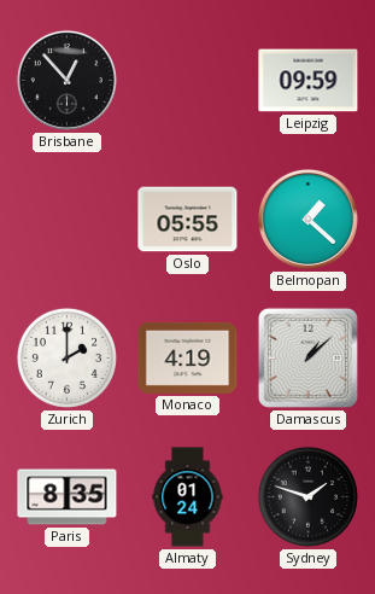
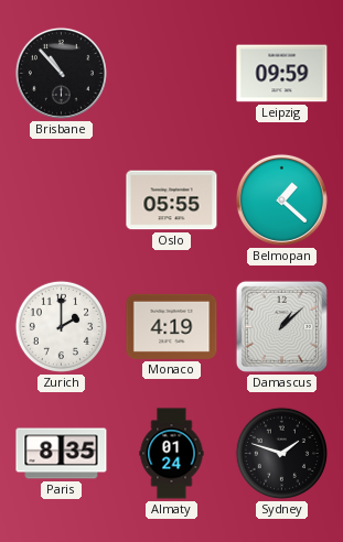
Brisbane: 12:53 -> 10:53
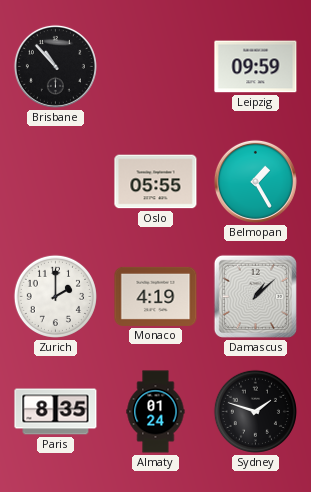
Belmopan: 1:22 -> 1:25
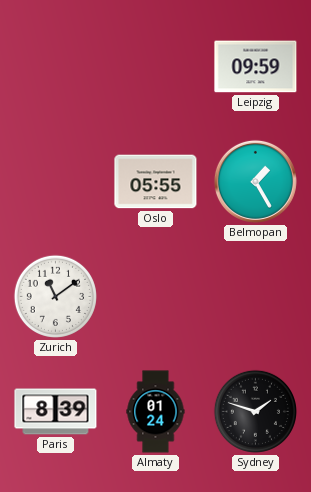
Brisbane: 10:53 -> none
Zurich: 2:00 -> 11:09
Monaco: 4:19 -> none
Damascus: 1:08 -> none
Paris: 8:35 -> 8:39
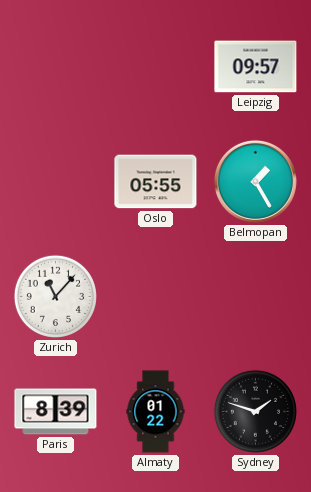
Leipzig: 09:59 -> 09:57
Zurich: 11:09 -> 11:07
Almaty: 01:24 -> 01:22
